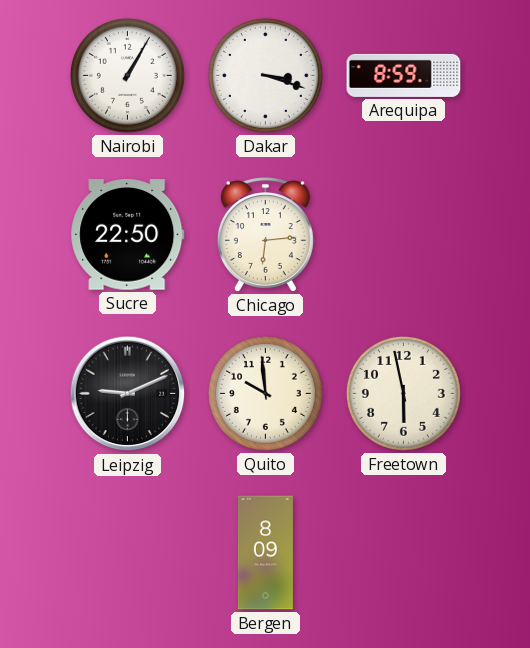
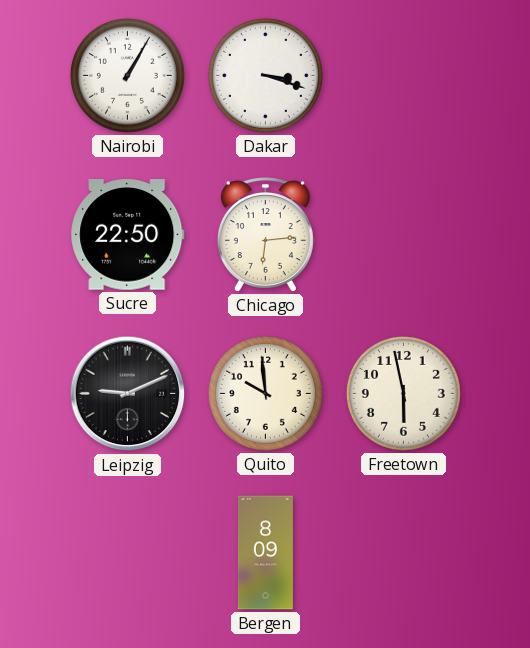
Arequipa: 8:59 -> none
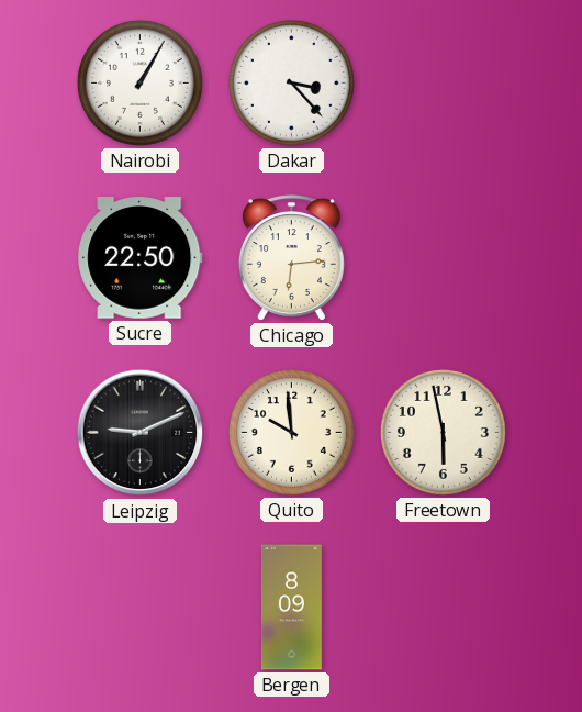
Dakar: 3:18 -> 3:23
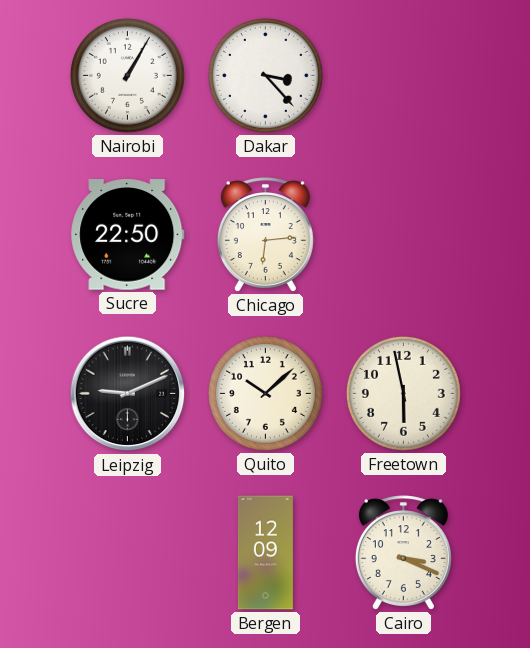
Quito: 9:59 -> 10:08
Bergen: 8:09 -> 12:09
Cairo: none -> 3:19
